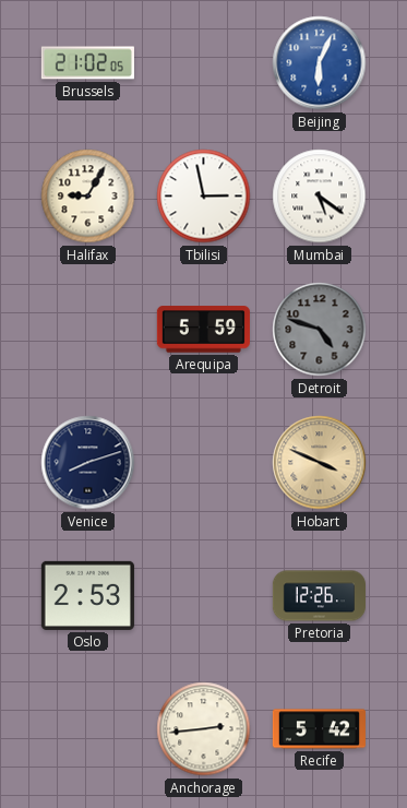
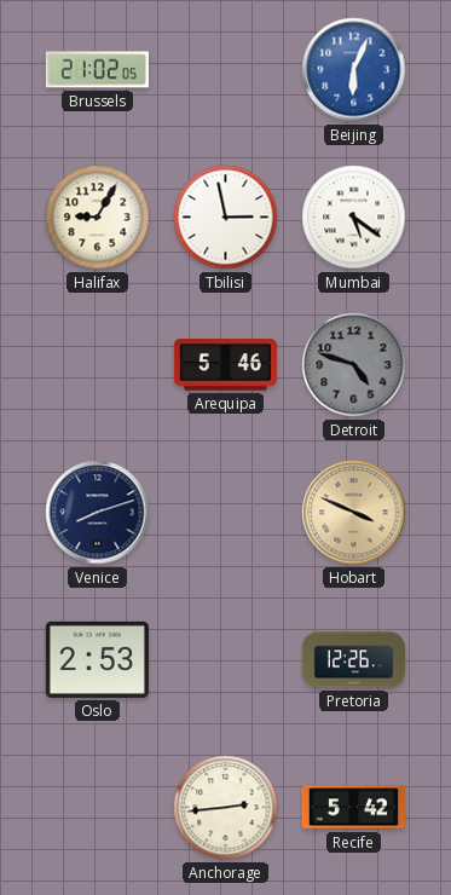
Arequipa: 5:59 -> 5:46
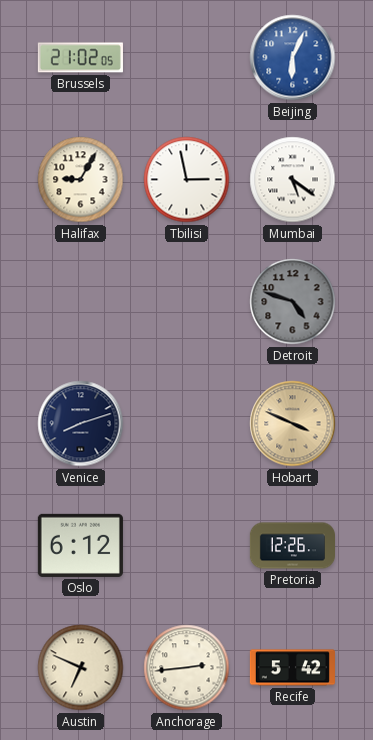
Arequipa: 5:46 -> none
Oslo: 2:53 -> 6:12
Austin: none -> 6:49
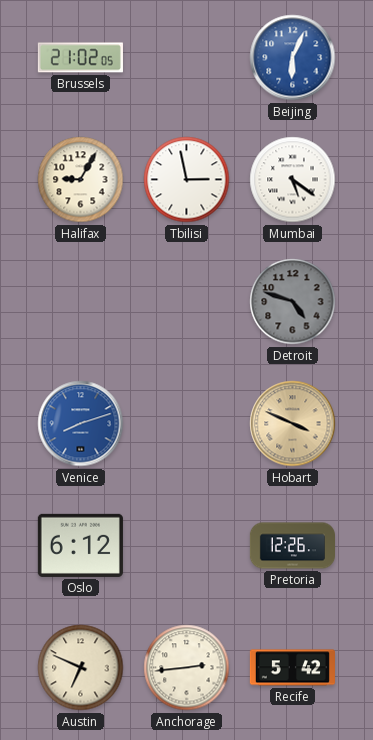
Venice dial: navy -> blue
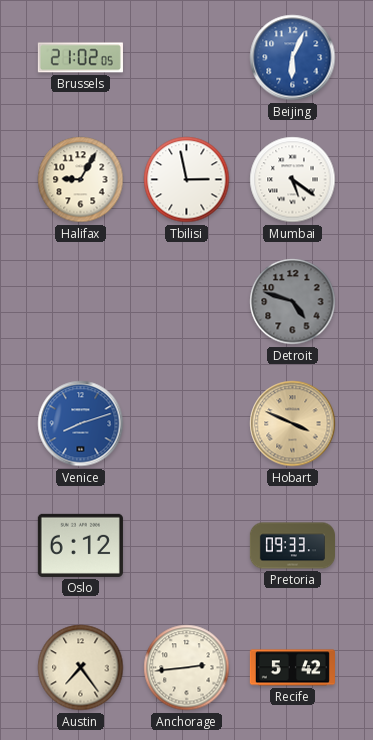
Pretoria: 12:26 -> 09:33
Austin: 6:49 -> 7:24
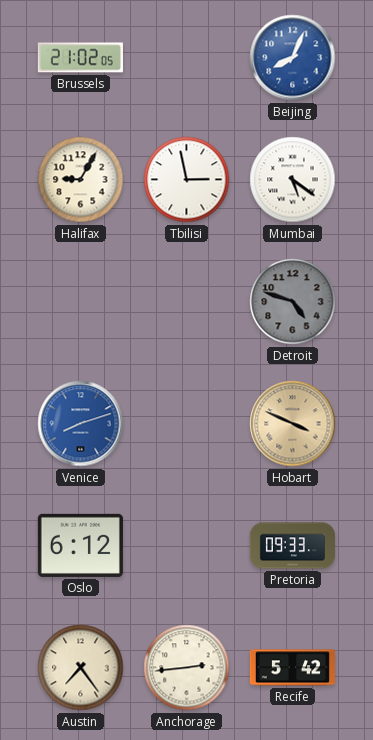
Beijing: 6:04 -> 8:04
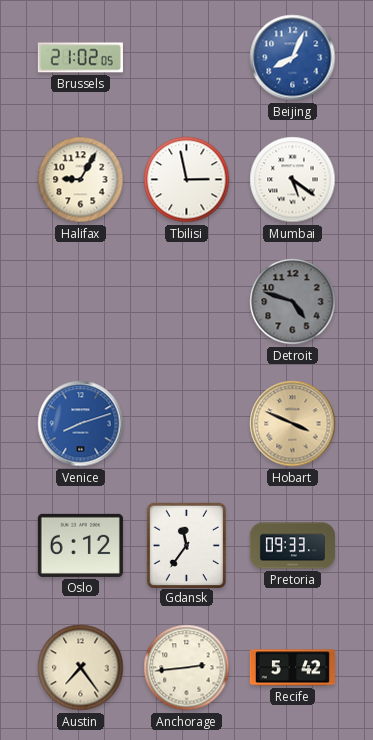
Gdansk: none -> 11:36
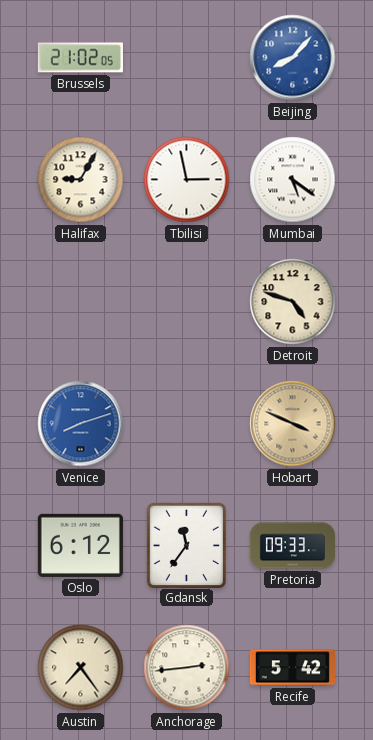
Beijing: 8:04 -> 8:07
Detroit dial: grey -> cream
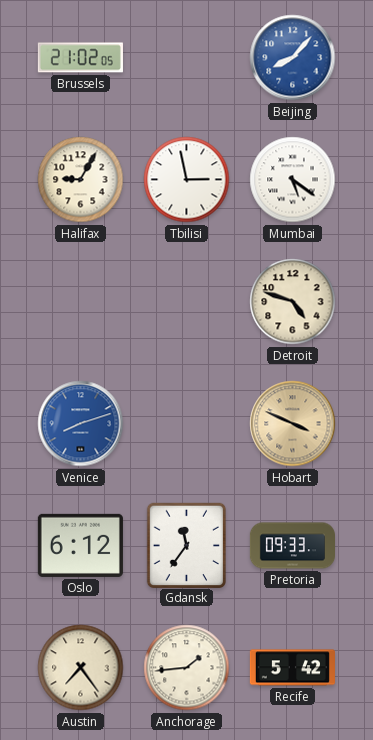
Anchorage: 2:44 -> 1:44
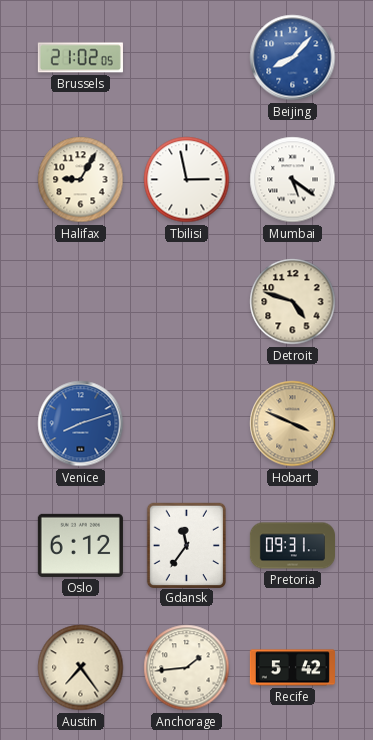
Pretoria: 09:33 -> 09:31
